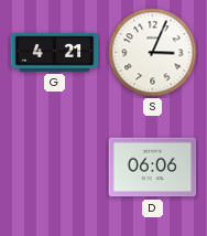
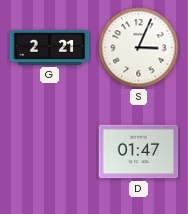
G: 4:21 -> 2:21
D: 06:06 -> 01:47
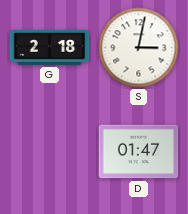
G: 2:21 -> 2:18
S: 3:04 -> 3:02
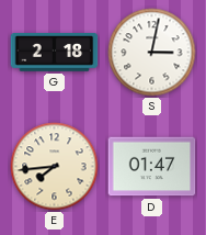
E: none -> 7:44
